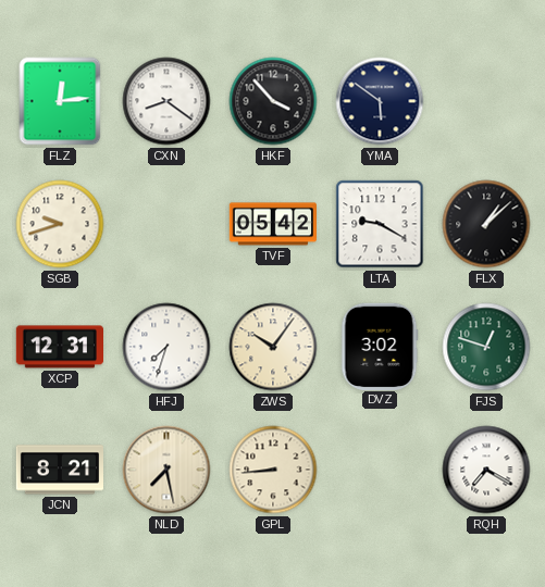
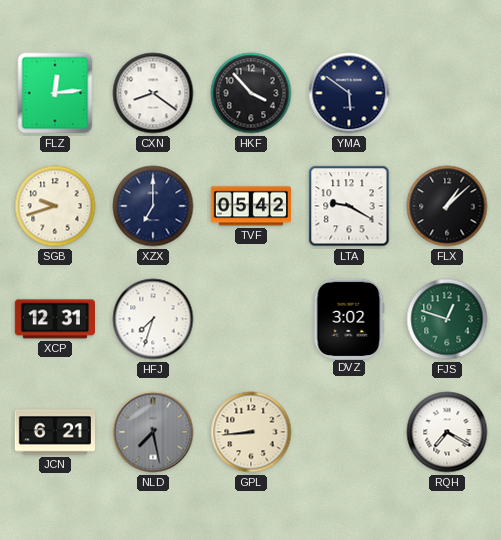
XZX: none -> 7:00
ZWS: 10:06 -> none
JCN: 8:21 -> 6:21
NLD dial: cream -> grey
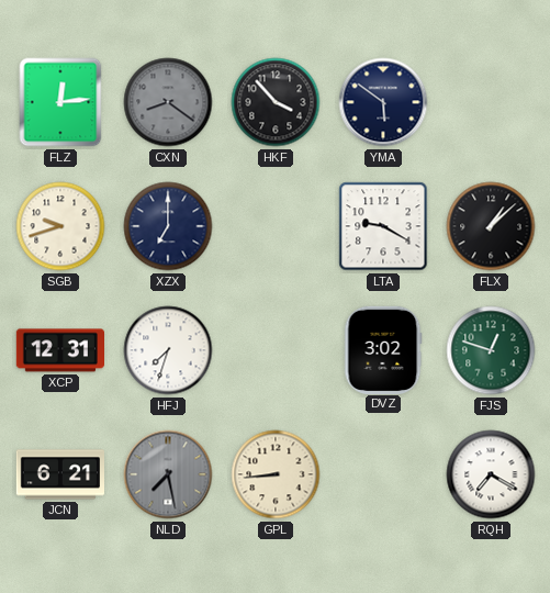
CXN dial: white -> grey
TVF: 05:42 -> none
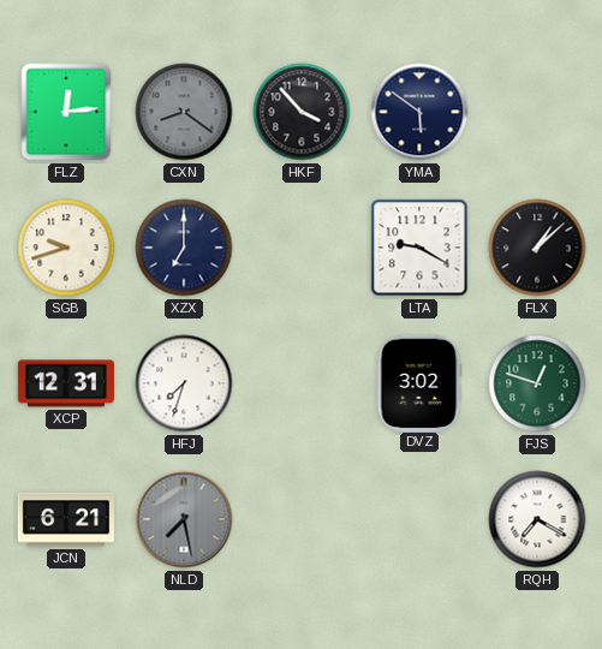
GPL: 8:44 -> none
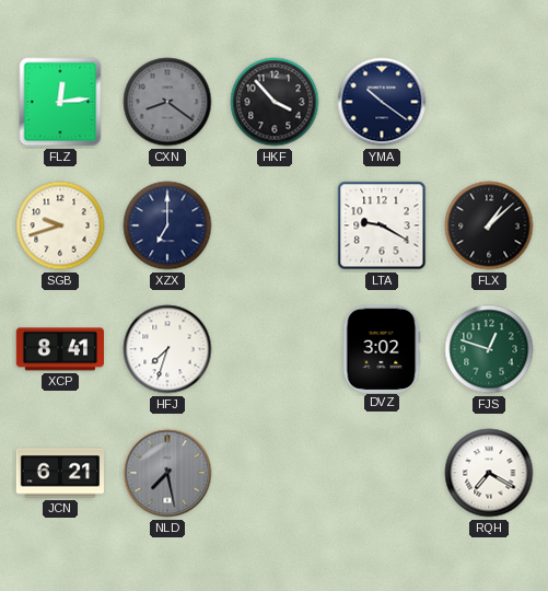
YMA: 5:51 -> 10:21
XCP: 12:31 -> 8:41
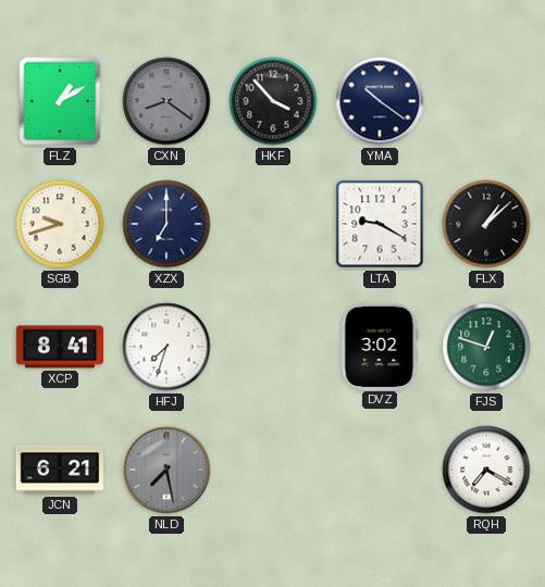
FLZ: 12:14 -> 1:10
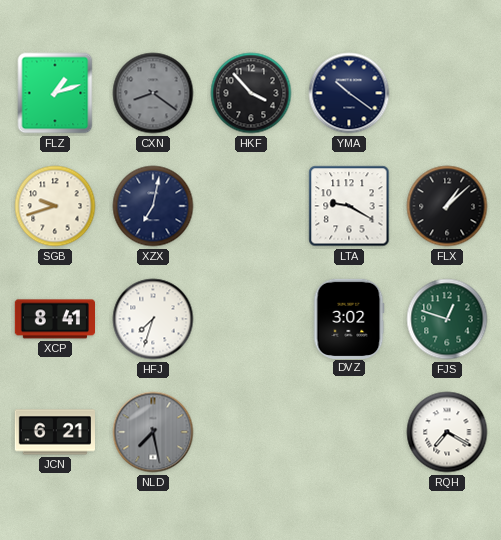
FLZ: 1:10 -> 1:12
XZX: 7:00 -> 7:02
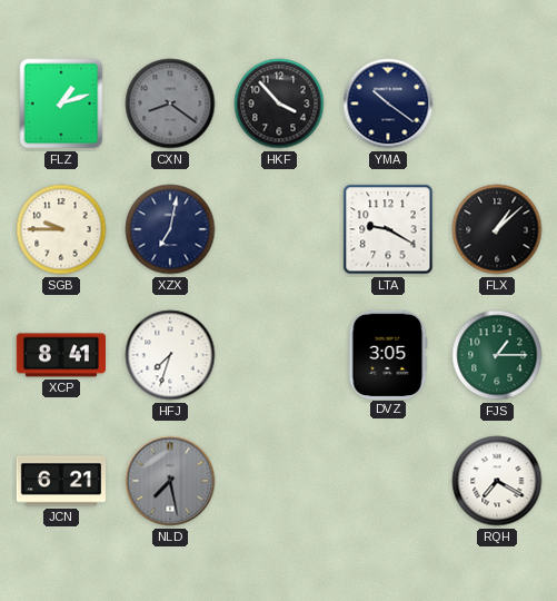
SGB: 9:42 -> 9:45
DVZ: 3:02 -> 3:05
FJS: 12:48 -> 1:15
